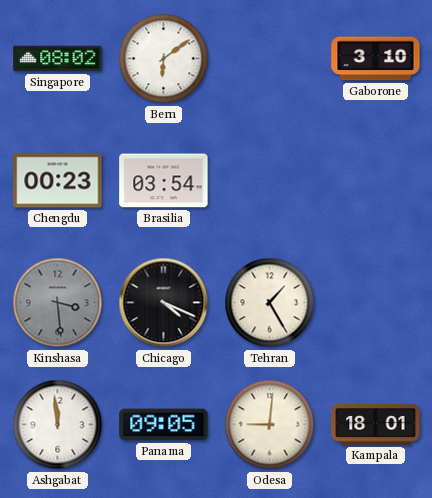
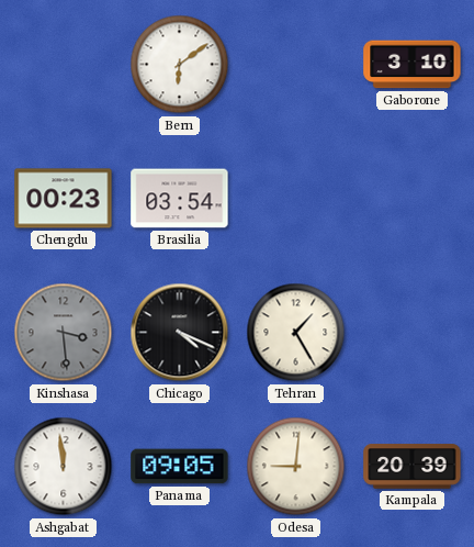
Singapore: 08:02 -> none
Kampala: 18:01 -> 20:39
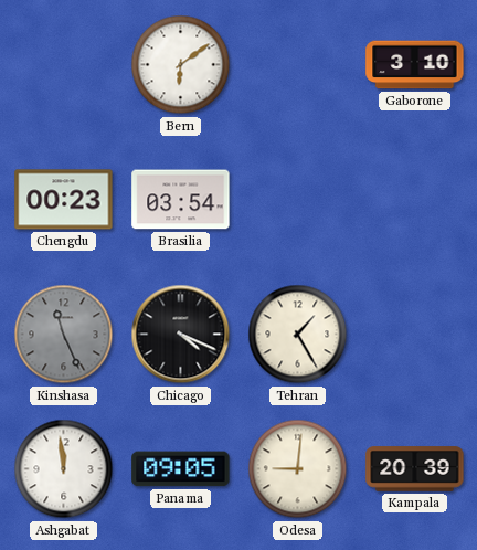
Kinshasa: 3:29 -> 11:26
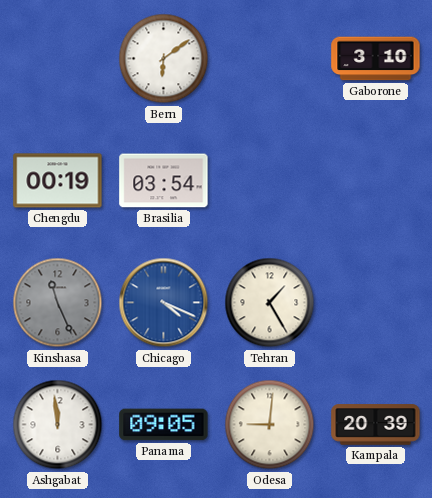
Chengdu: 00:23 -> 00:19
Chicago dial: black -> blue
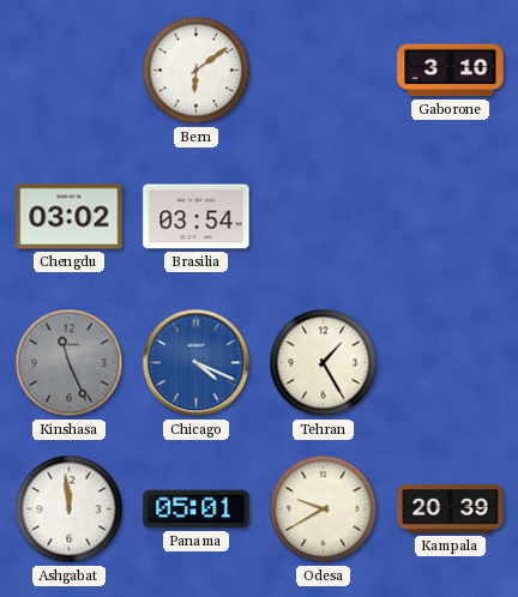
Chengdu: 00:19 -> 03:02
Panama: 09:05 -> 05:01
Odesa: 9:01 -> 9:40
